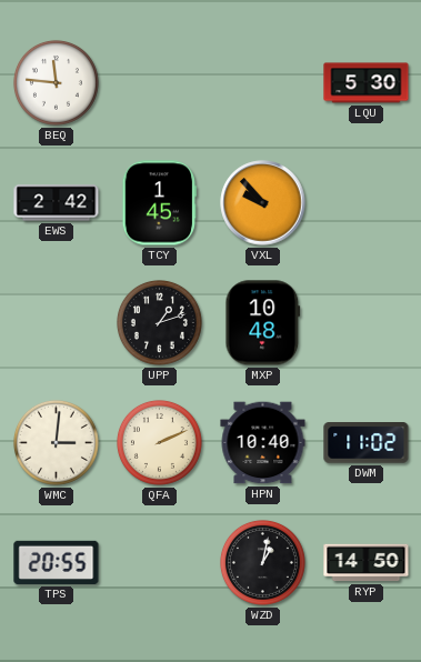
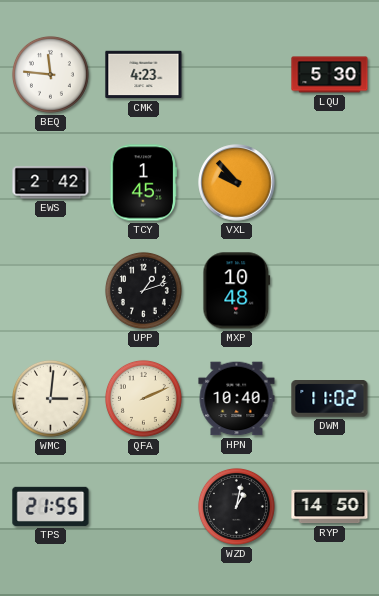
CMK: none -> 4:23
TPS: 20:55 -> 21:55
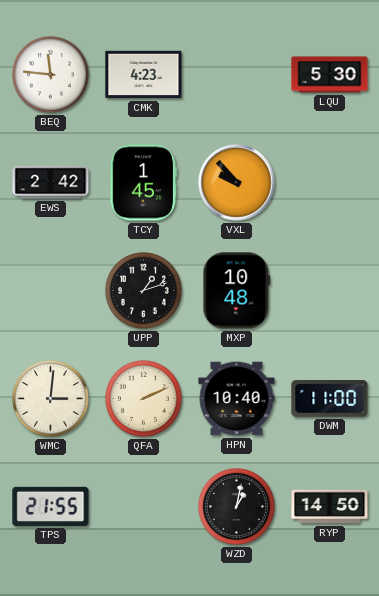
DWM: 11:02 -> 11:00
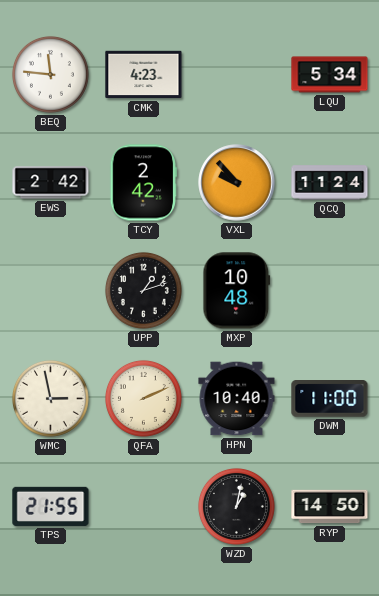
LQU: 5:30 -> 5:34
TCY: 1:45 -> 2:42
QCQ: none -> 11:24
WMC: 3:01 -> 2:58
